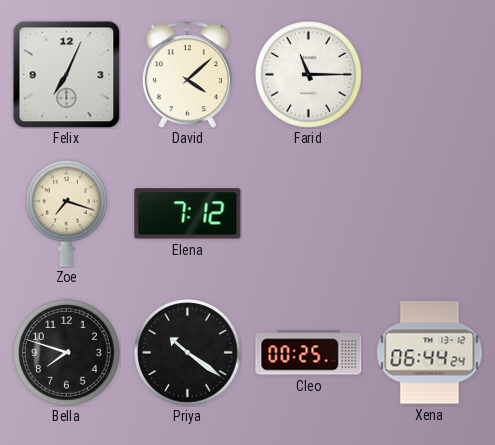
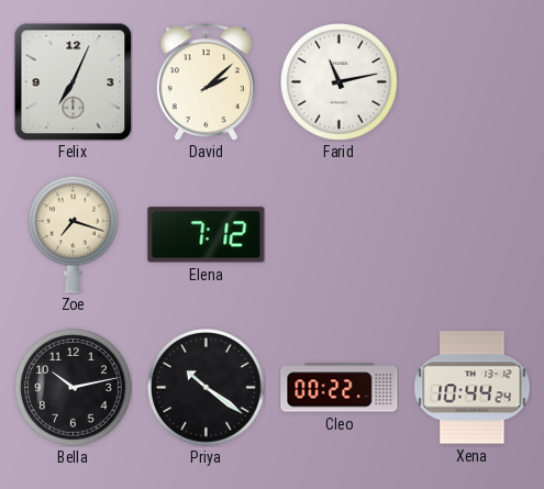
David: 4:08 -> 2:08
Farid: 11:15 -> 11:13
Bella: 7:48 -> 10:13
Cleo: 00:25 -> 00:22
Xena: 06:44 -> 10:44
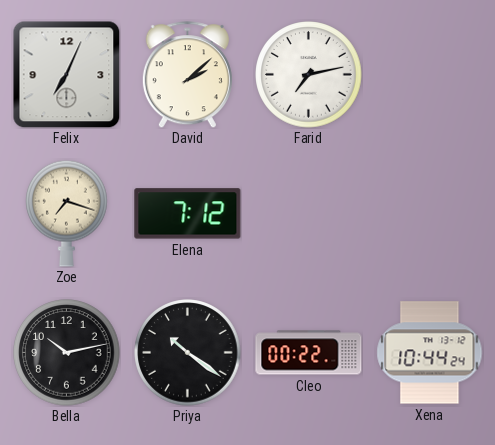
Farid: 11:13 -> 7:13
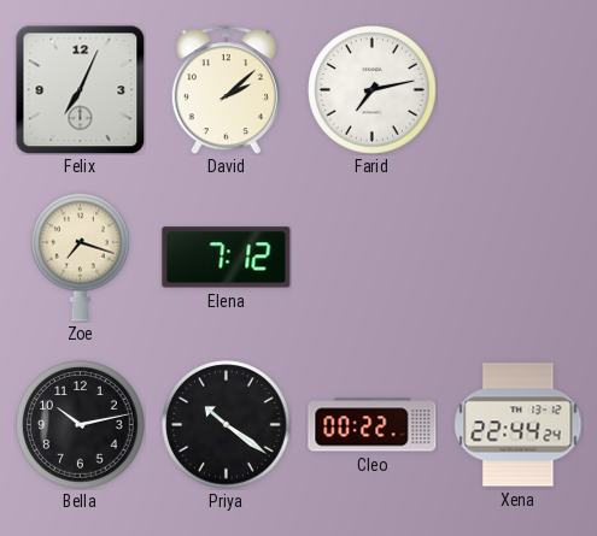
Xena: 10:44 -> 22:44
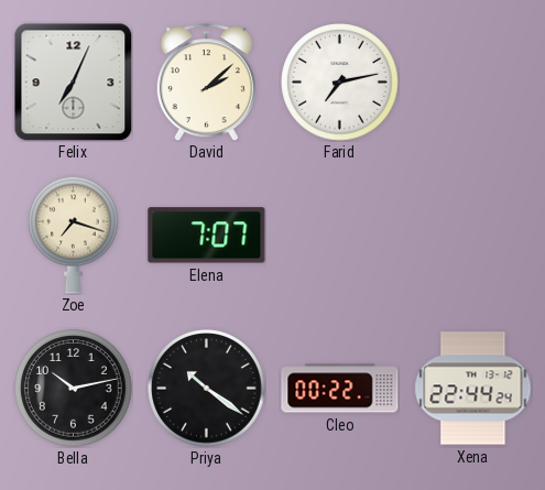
Elena: 7:12 -> 7:07
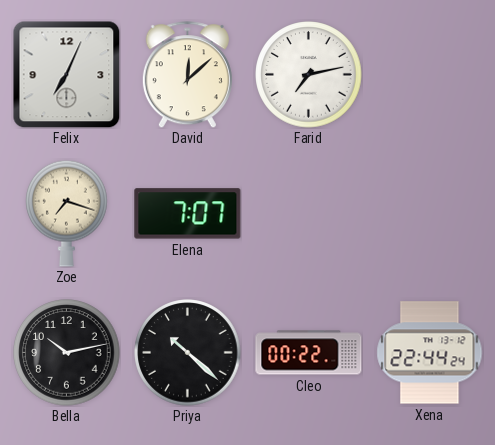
David: 2:08 -> 12:08
Priya: 10:21 -> 10:22
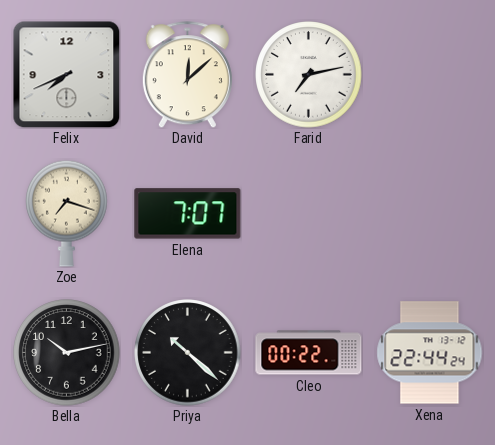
Felix: 7:04 -> 7:41
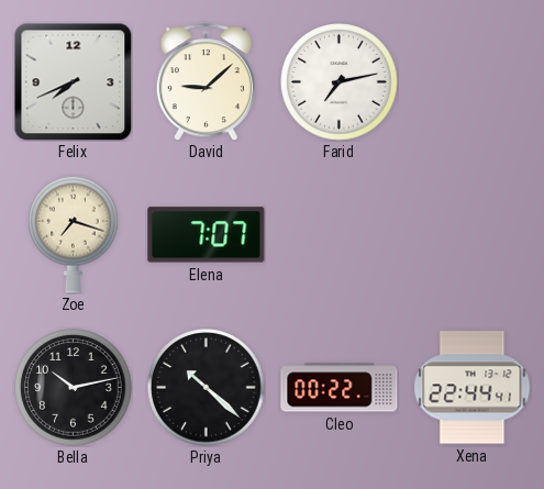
David: 12:08 -> 9:08
Xena: 22:44:24 -> 22:44:41
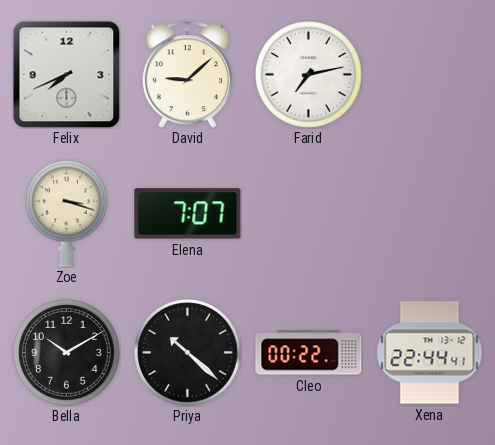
Zoe: 7:18 -> 3:18
Bella: 10:13 -> 10:10
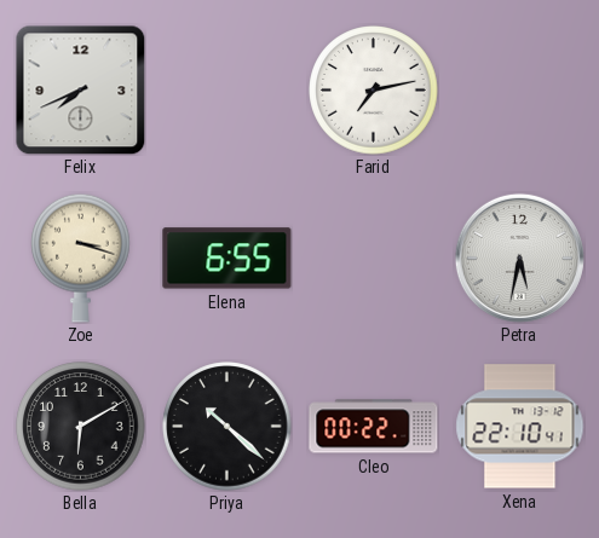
David: 9:08 -> none
Elena: 7:07 -> 6:55
Petra: none -> 5:32
Bella: 10:10 -> 6:10
Xena: 22:44 -> 22:10
